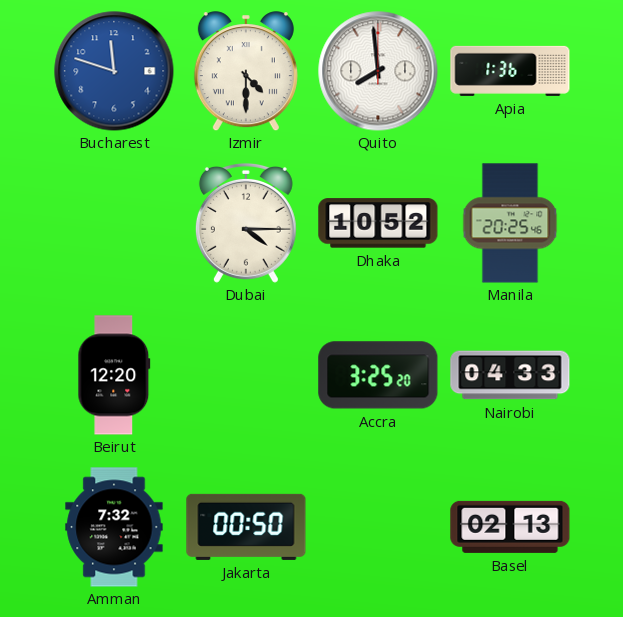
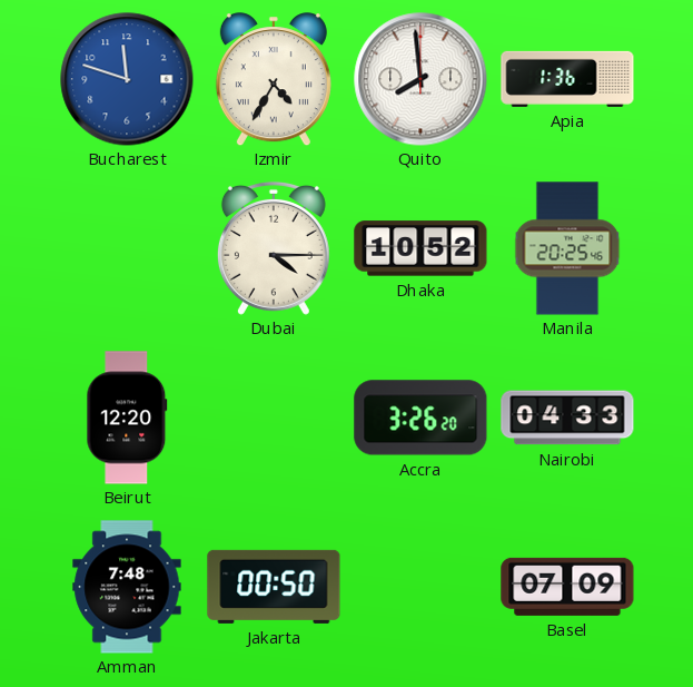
Izmir: 4:30 -> 4:35
Accra: 3:25 -> 3:26
Amman: 7:32 -> 7:48
Basel: 02:13 -> 07:09
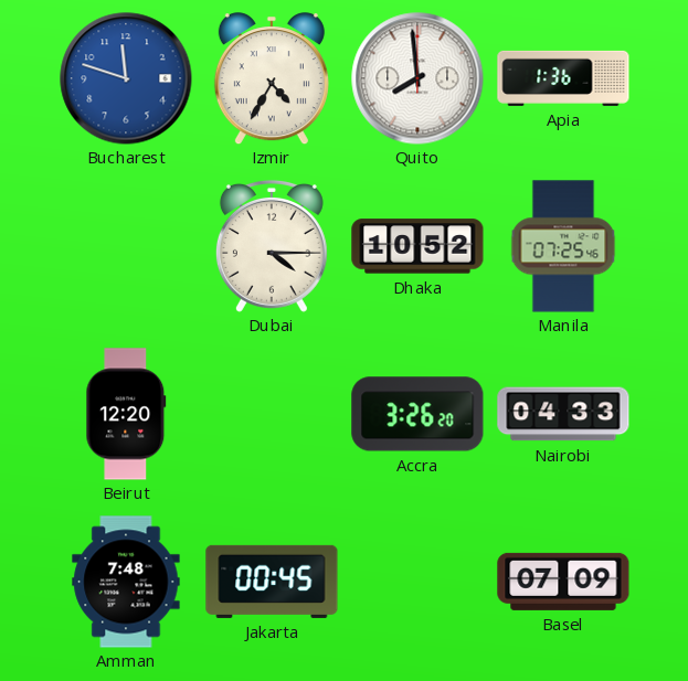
Manila: 20:25 -> 07:25
Jakarta: 00:50 -> 00:45
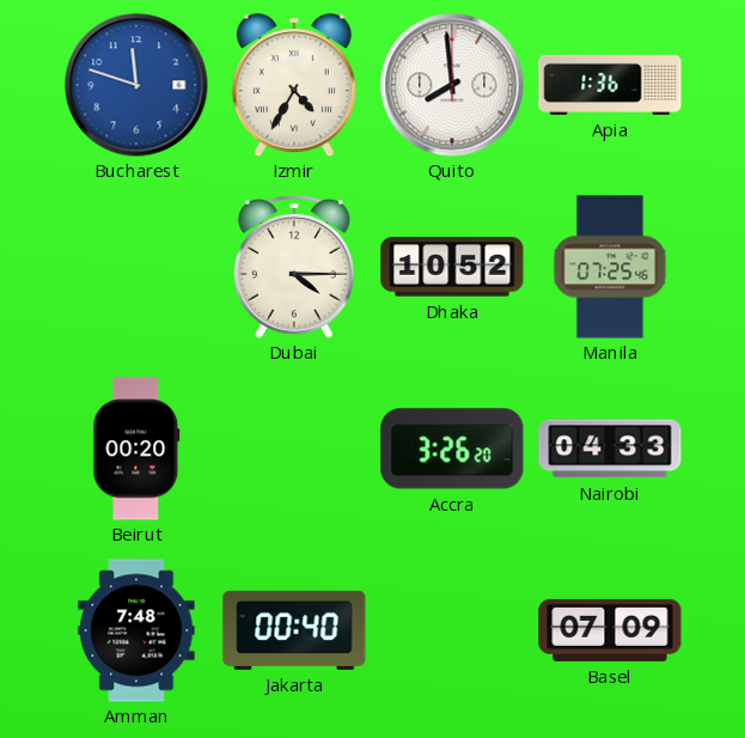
Beirut: 12:20 -> 00:20
Jakarta: 00:45 -> 00:40
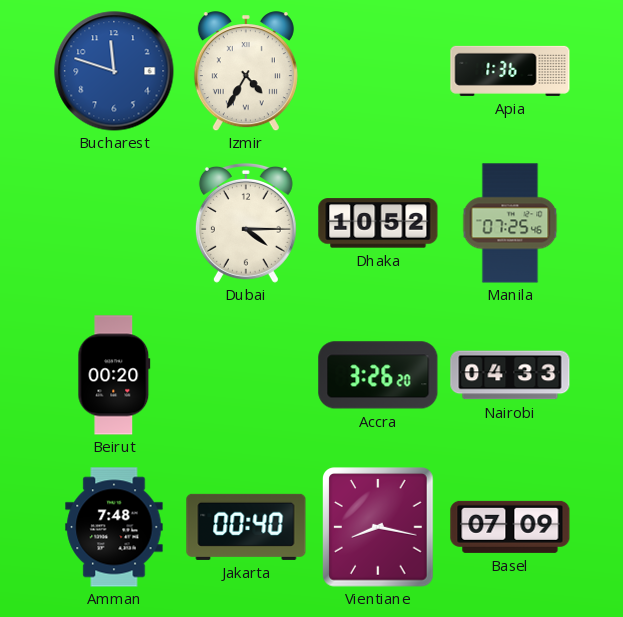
Quito: 7:59 -> none
Vientiane: none -> 8:17
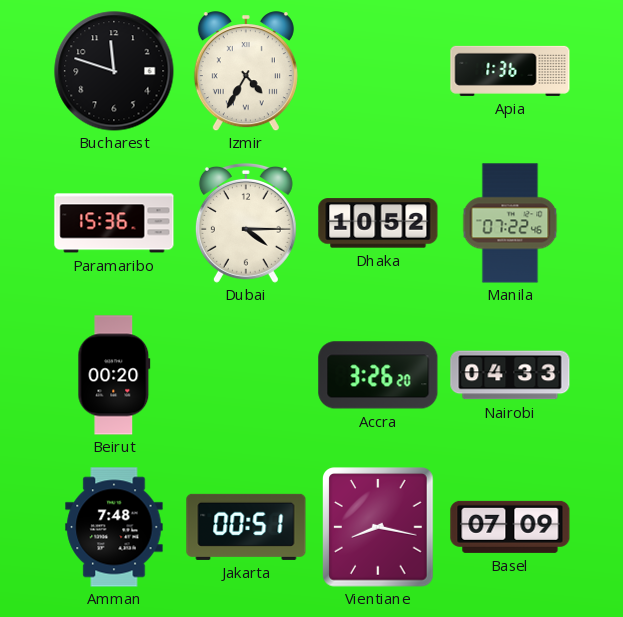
Bucharest dial: blue -> black
Paramaribo: none -> 15:36
Manila: 07:25 -> 07:22
Jakarta: 00:40 -> 00:51
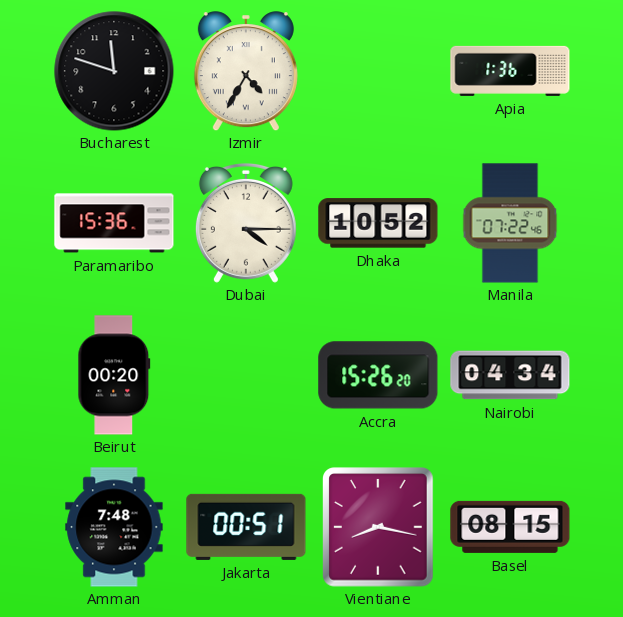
Accra: 3:26 -> 15:26
Nairobi: 04:33 -> 04:34
Basel: 07:09 -> 08:15
